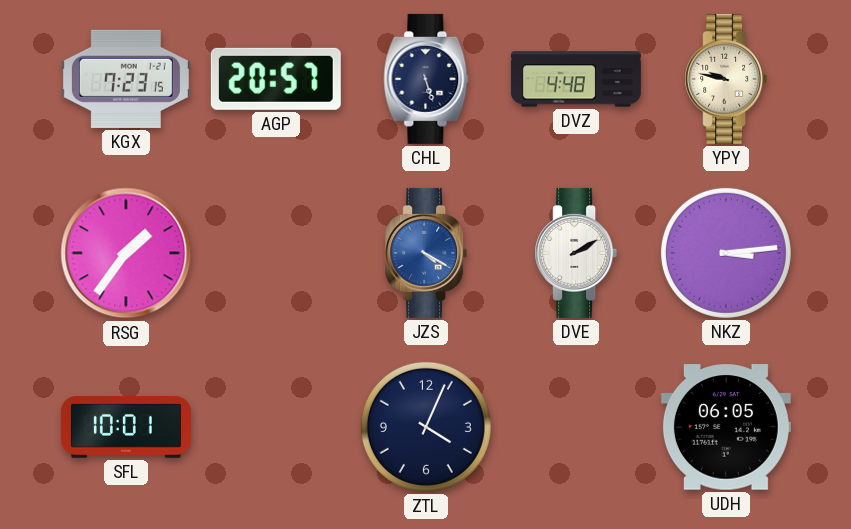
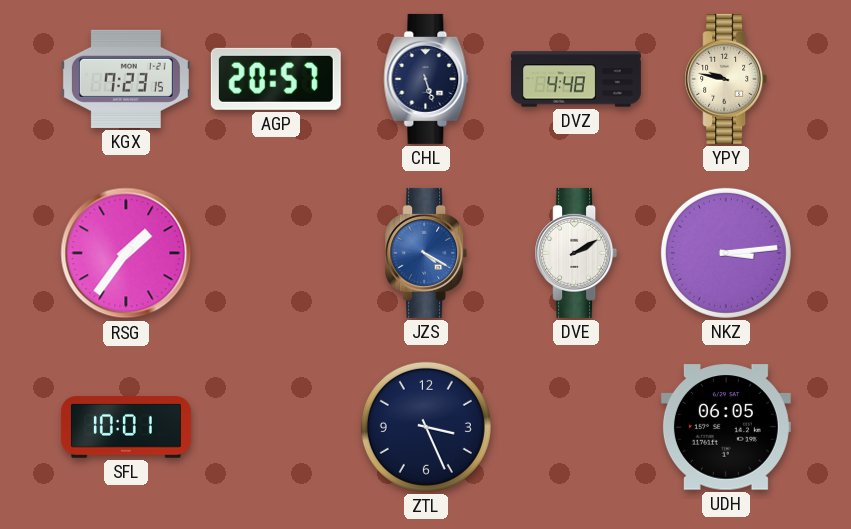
ZTL: 4:04 -> 3:26
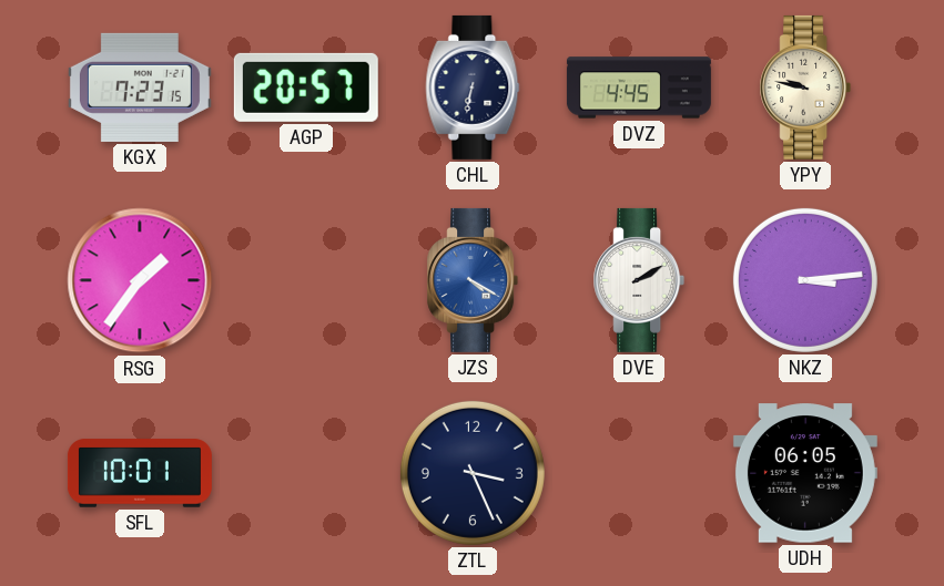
CHL: 5:27 -> 6:32
DVZ: 4:48 -> 4:45
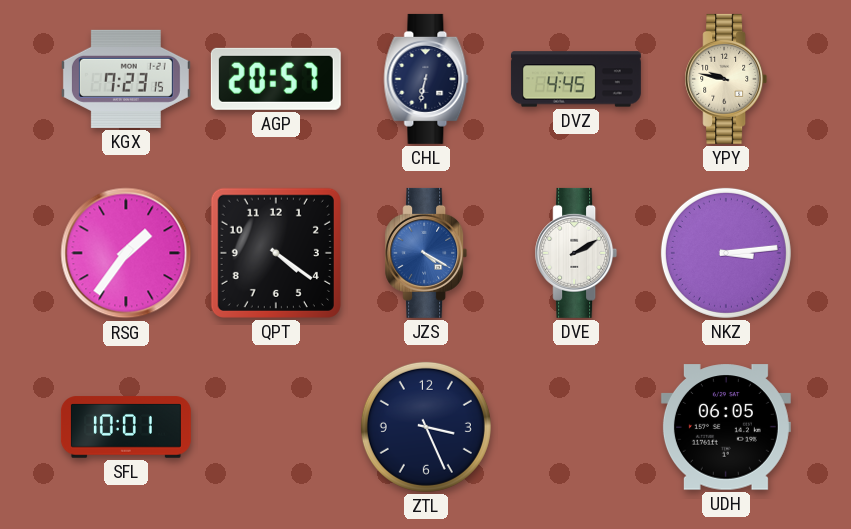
QPT: none -> 4:21
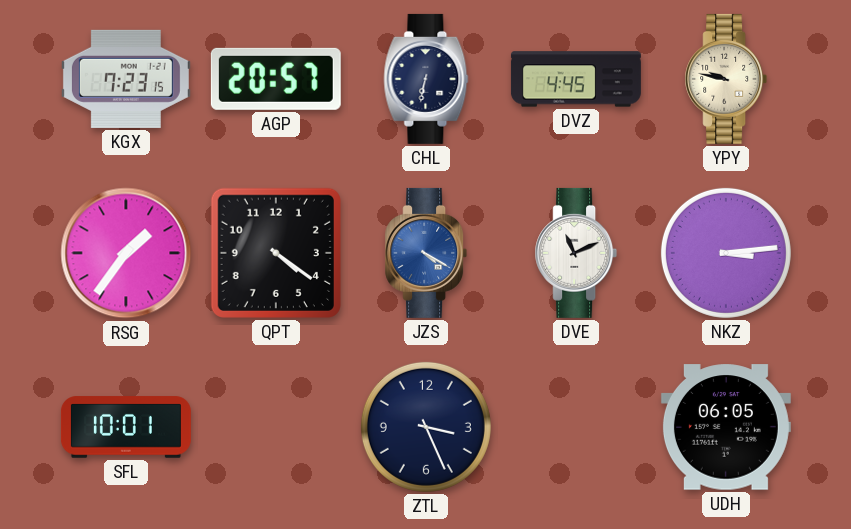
DVE: 2:10 -> 11:11
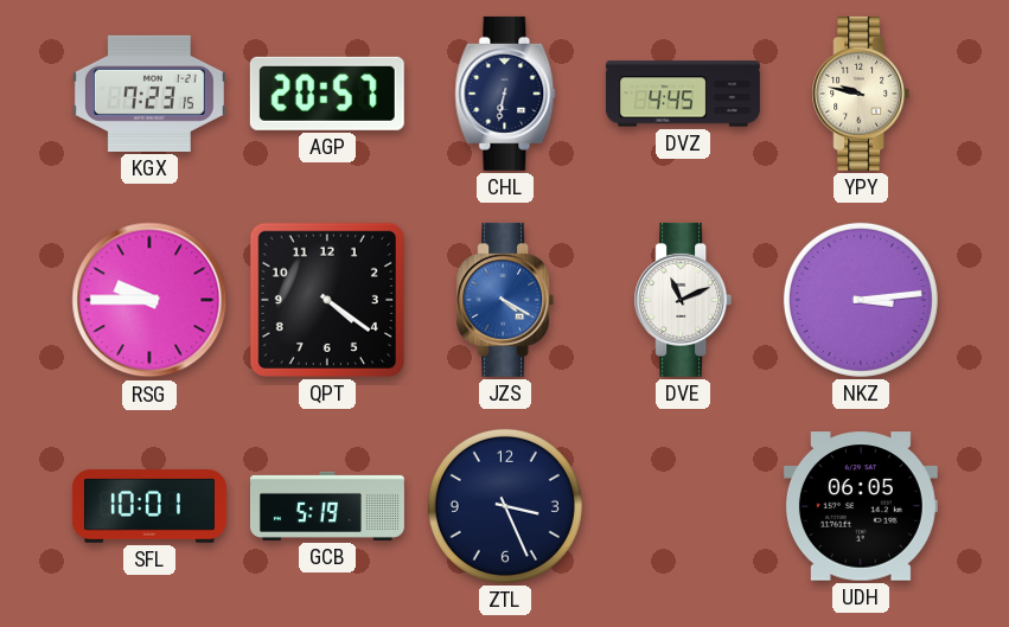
RSG: 1:36 -> 9:45
GCB: none -> 5:19
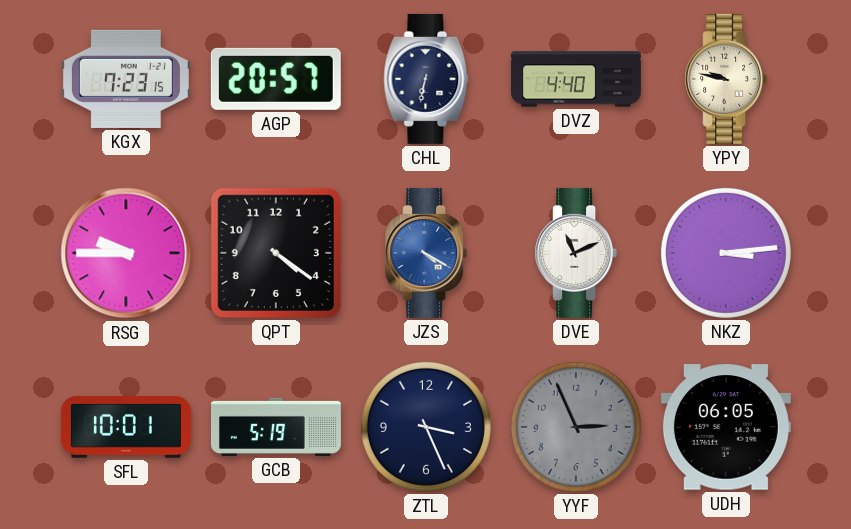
DVZ: 4:45 -> 4:40
YYF: none -> 2:56
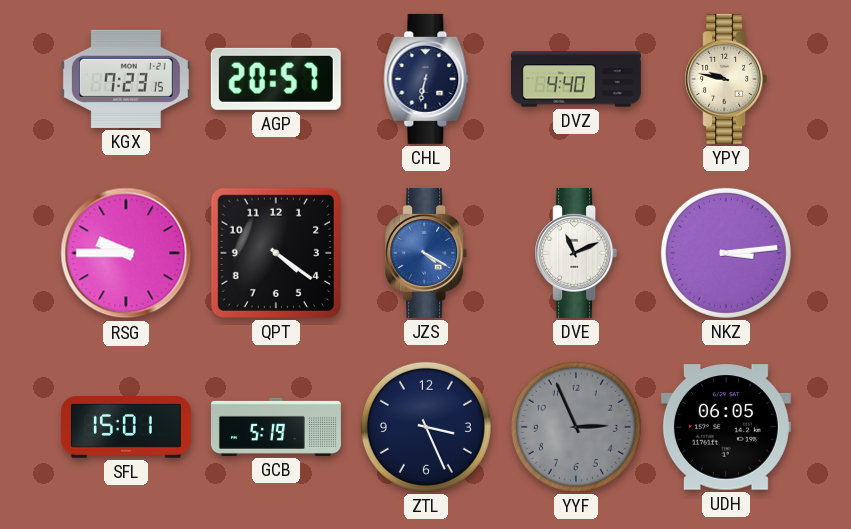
SFL: 10:01 -> 15:01
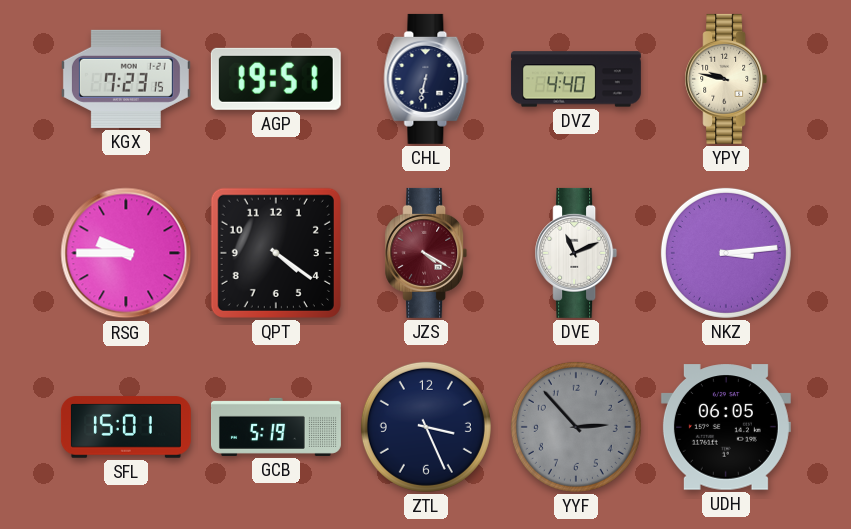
AGP: 20:57 -> 19:51
JZS dial: blue -> burgundy
YYF: 2:56 -> 2:53
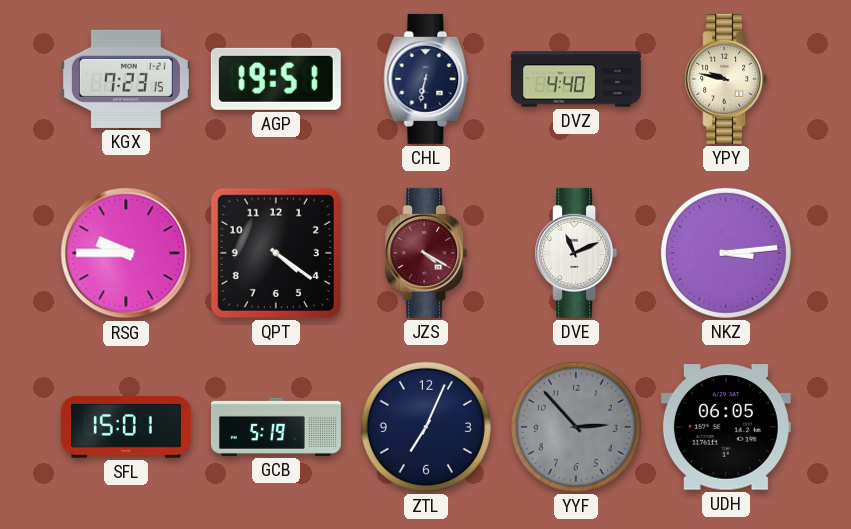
ZTL: 3:26 -> 7:04
